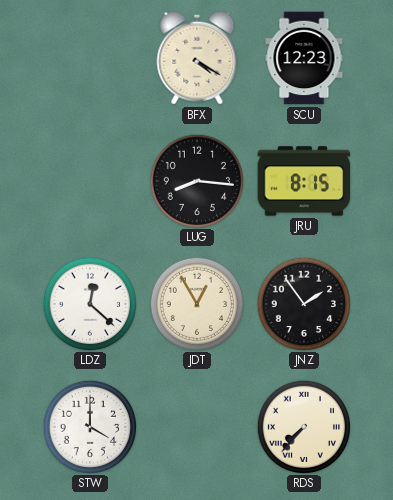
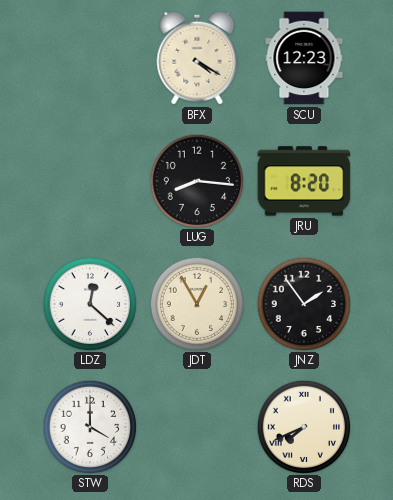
JRU: 8:15 -> 8:20
RDS: 7:37 -> 7:41
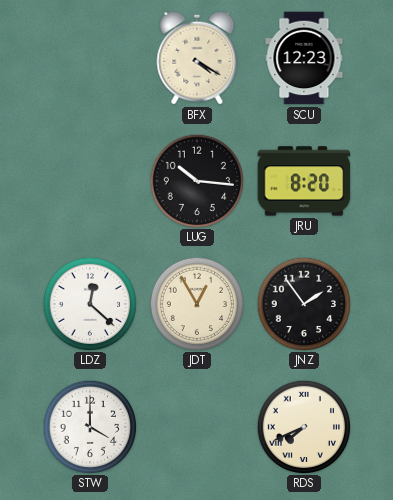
LUG: 8:16 -> 10:16
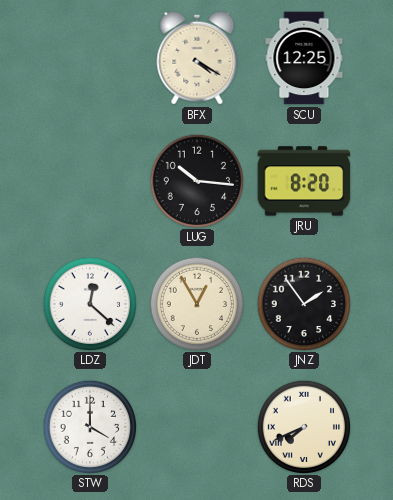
SCU: 12:23 -> 12:25
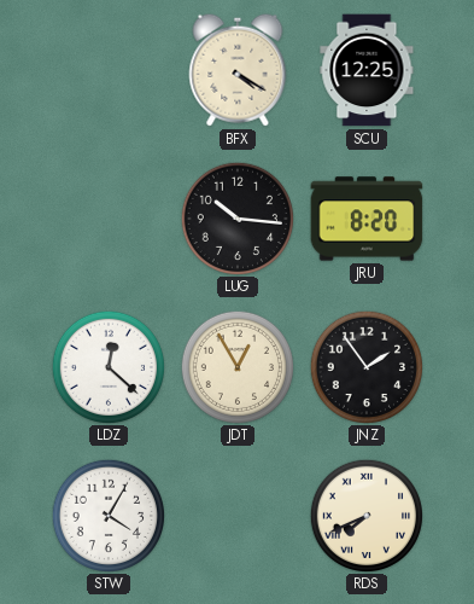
STW: 4:00 -> 4:05
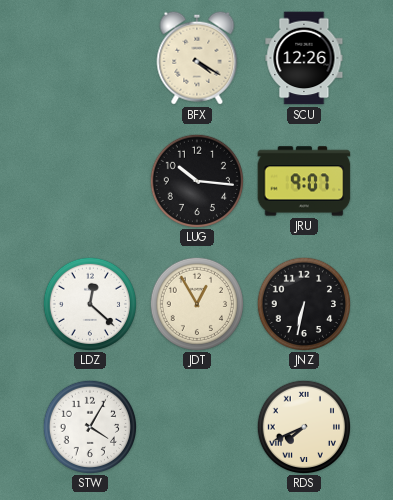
SCU: 12:25 -> 12:26
JRU: 8:20 -> 9:07
JNZ: 1:54 -> 6:32
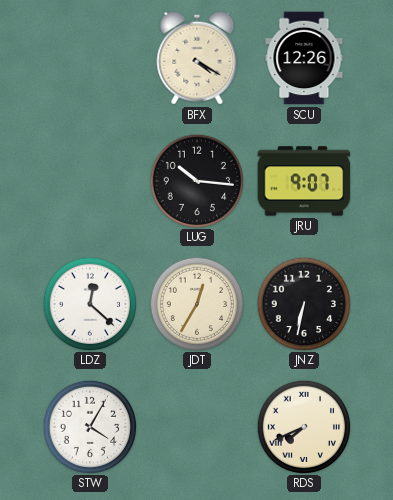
JDT: 12:55 -> 12:35
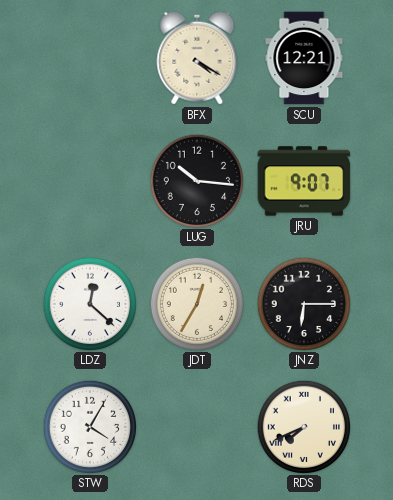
SCU: 12:26 -> 12:21
JNZ: 6:32 -> 6:15
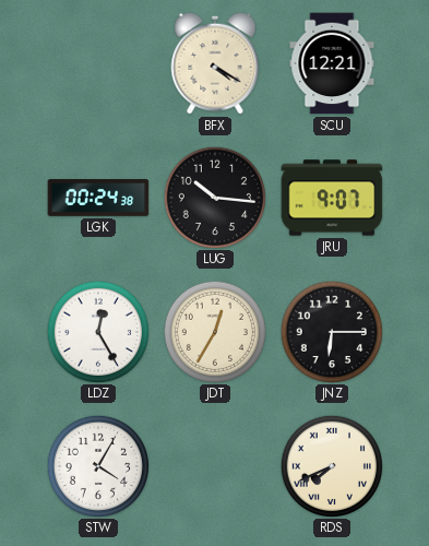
LGK: none -> 00:24
LDZ: 12:22 -> 12:25
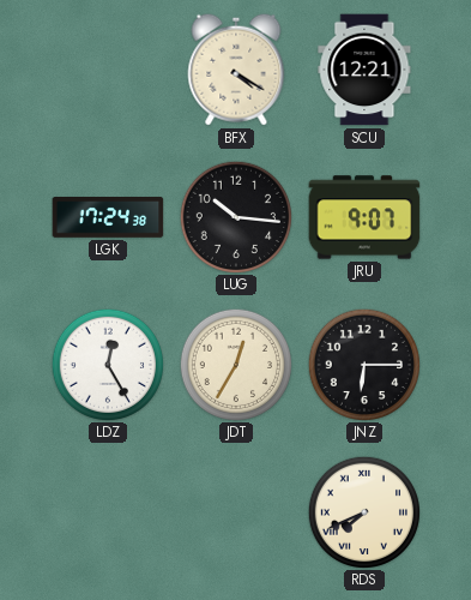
LGK: 00:24 -> 17:24
STW: 4:05 -> none
